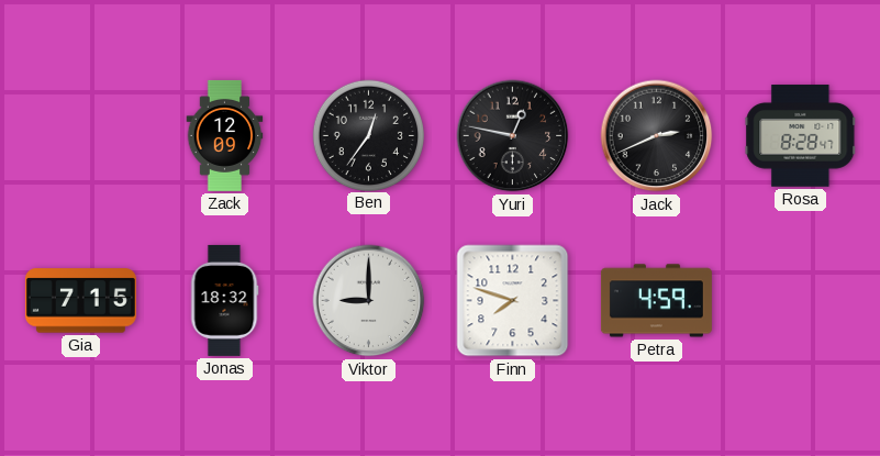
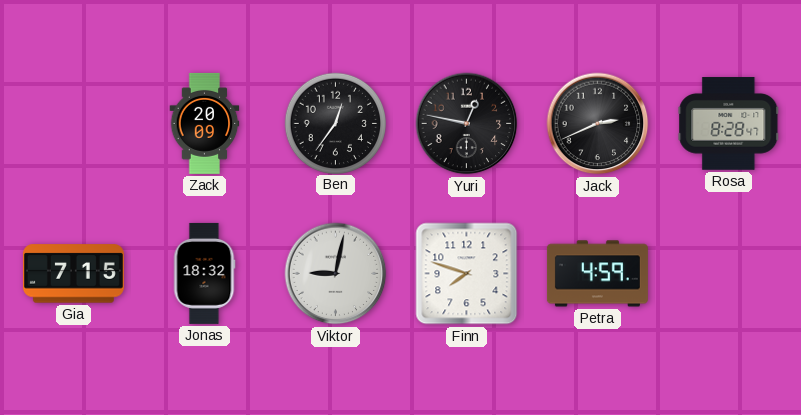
Zack: 12:09 -> 20:09
Viktor: 9:00 -> 9:02
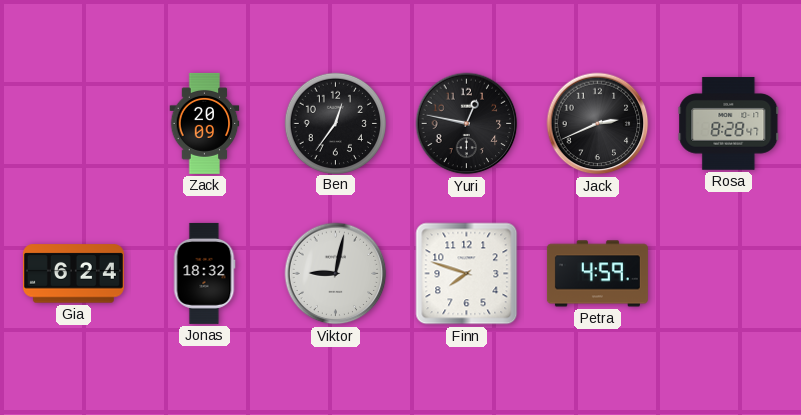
Gia: 7:15 -> 6:24
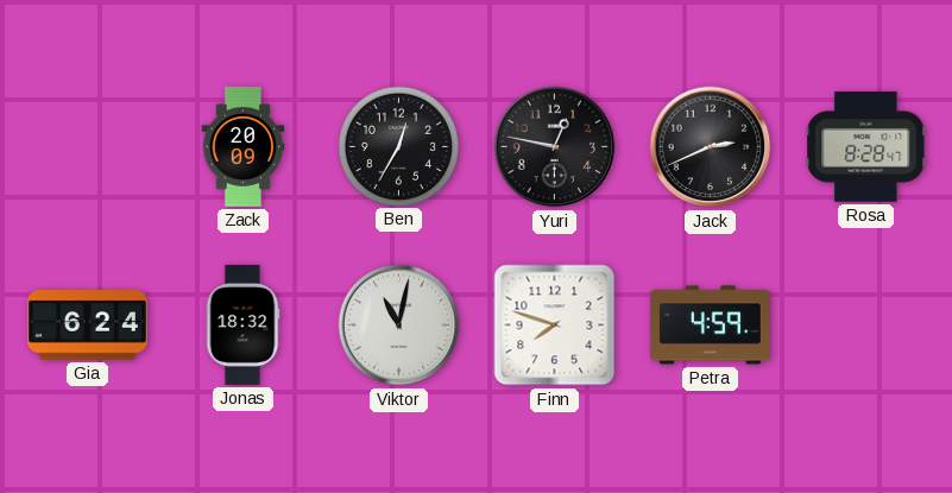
Ben: 12:36 -> 12:35
Viktor: 9:02 -> 11:02
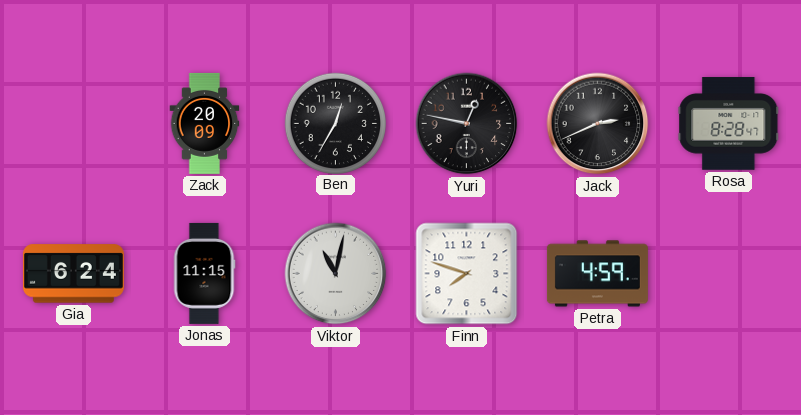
Jonas: 18:32 -> 11:15
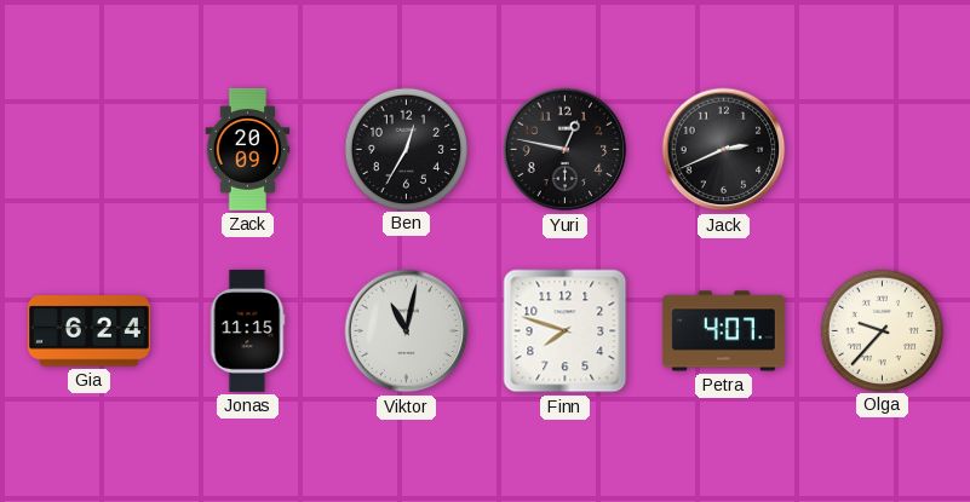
Rosa: 8:28 -> none
Petra: 4:59 -> 4:07
Olga: none -> 9:37
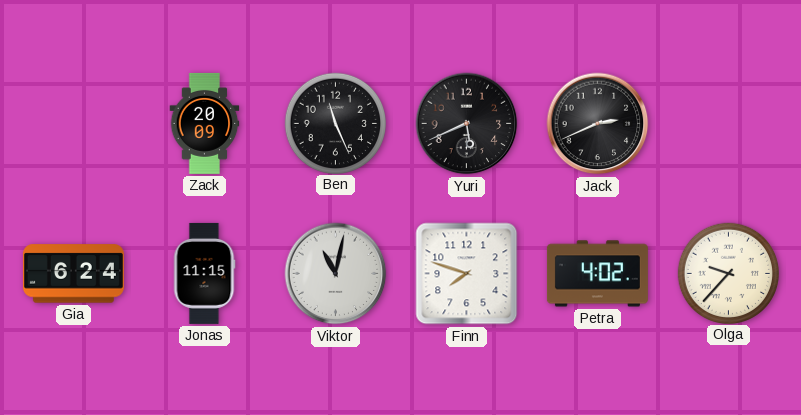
Ben: 12:35 -> 11:26
Yuri: 12:47 -> 5:41
Petra: 4:07 -> 4:02
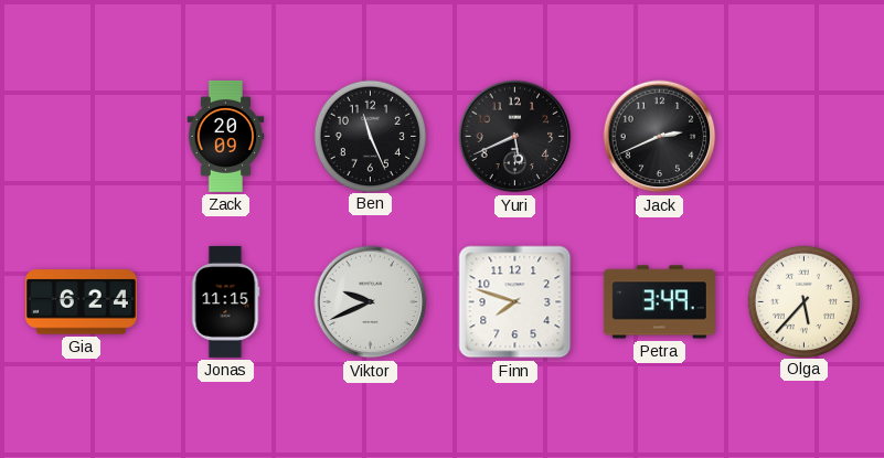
Viktor: 11:02 -> 9:41
Petra: 4:02 -> 3:49
Olga: 9:37 -> 5:37
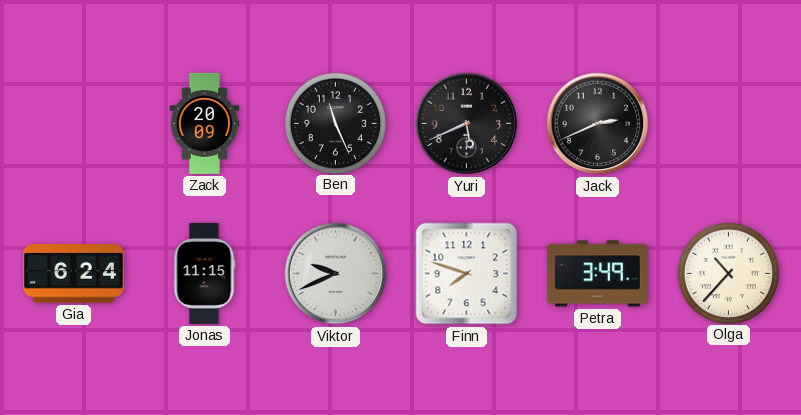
Olga: 5:37 -> 10:37
